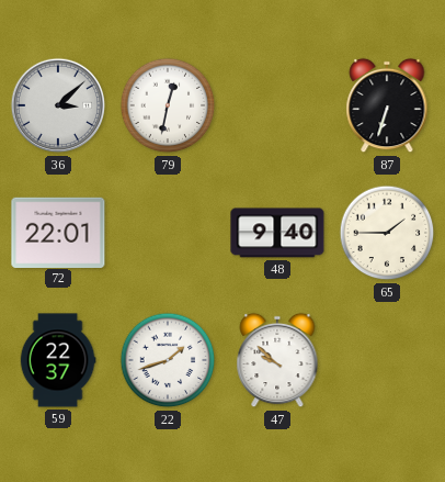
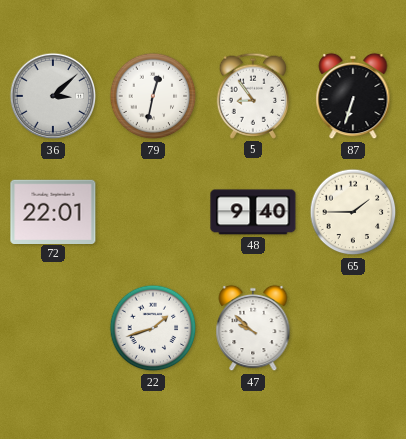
5: none -> 8:54
59: 22:37 -> none
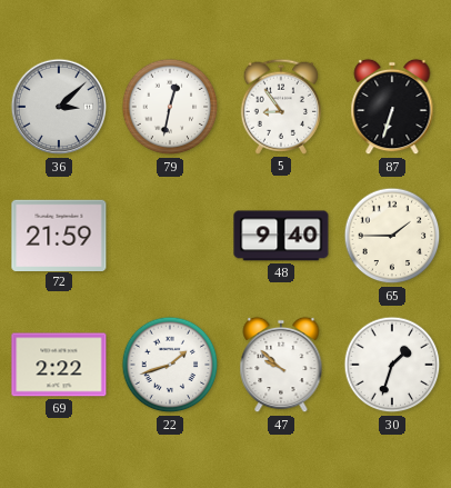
72: 22:01 -> 21:59
69: none -> 2:22
30: none -> 1:33
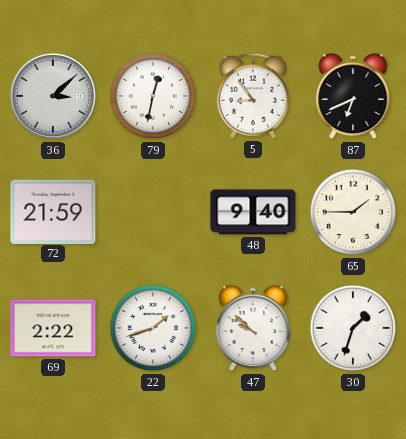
87: 6:33 -> 6:41
